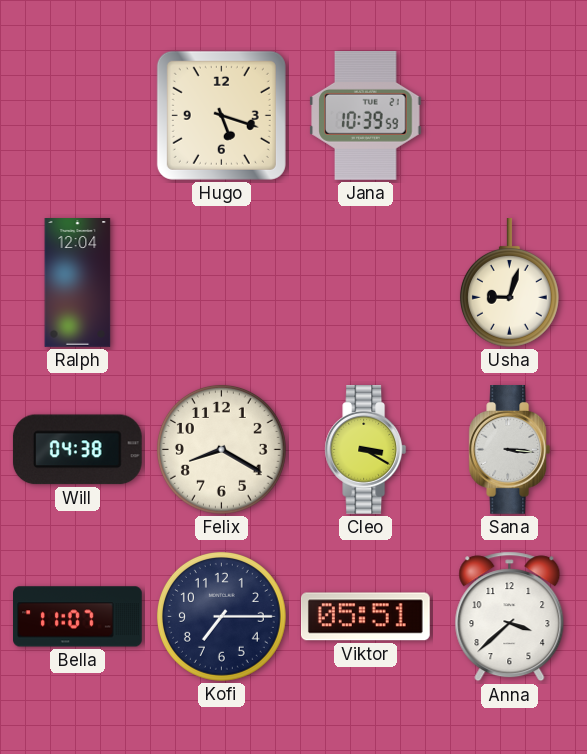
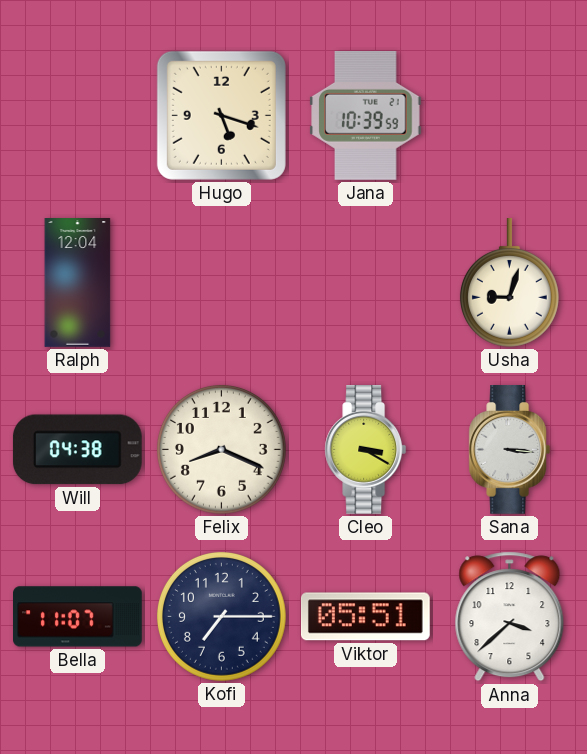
Felix: 8:20 -> 8:19
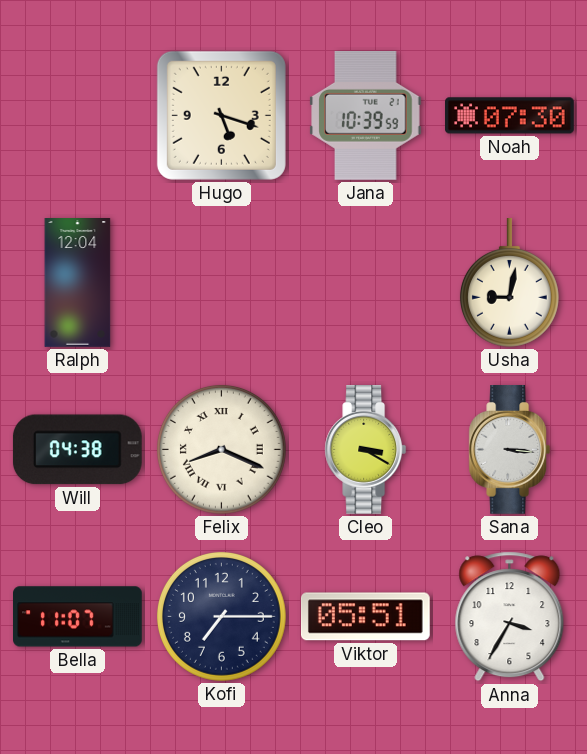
Noah: none -> 07:30
Usha: 9:03 -> 9:02
Felix numerals: Arabic -> Roman
Anna: 3:38 -> 3:35
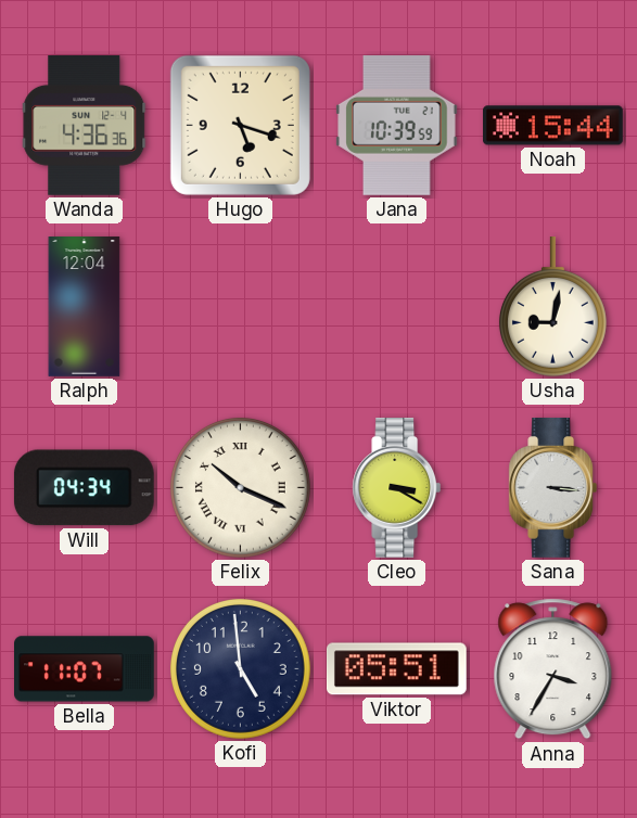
Wanda: none -> 4:36
Noah: 07:30 -> 15:44
Will: 04:38 -> 04:34
Felix: 8:19 -> 10:19
Kofi: 7:15 -> 4:59
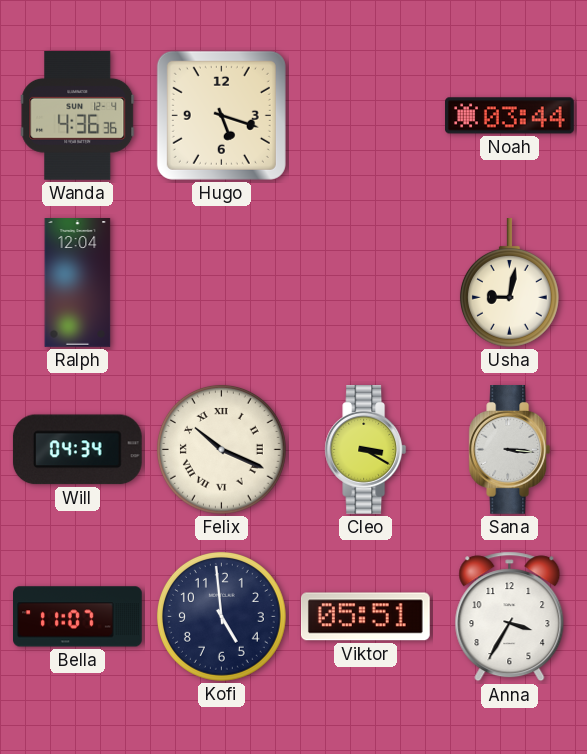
Jana: 10:39 -> none
Noah: 15:44 -> 03:44
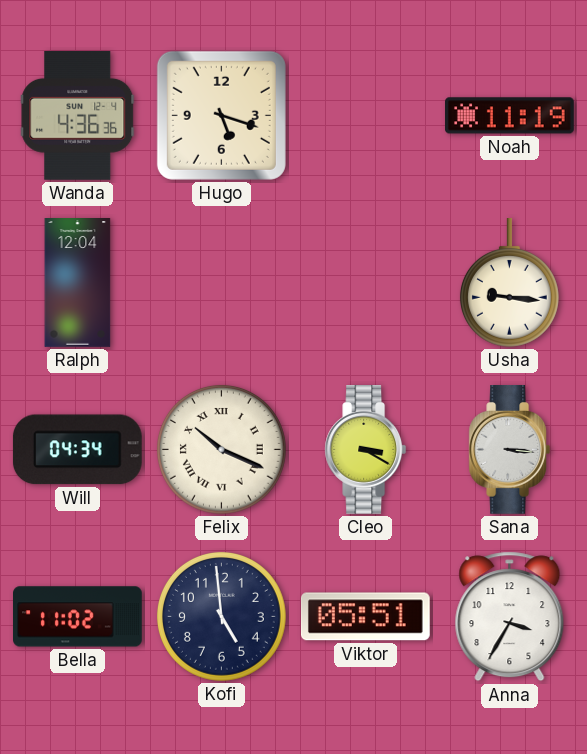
Noah: 03:44 -> 11:19
Usha: 9:02 -> 9:16
Bella: 11:07 -> 11:02
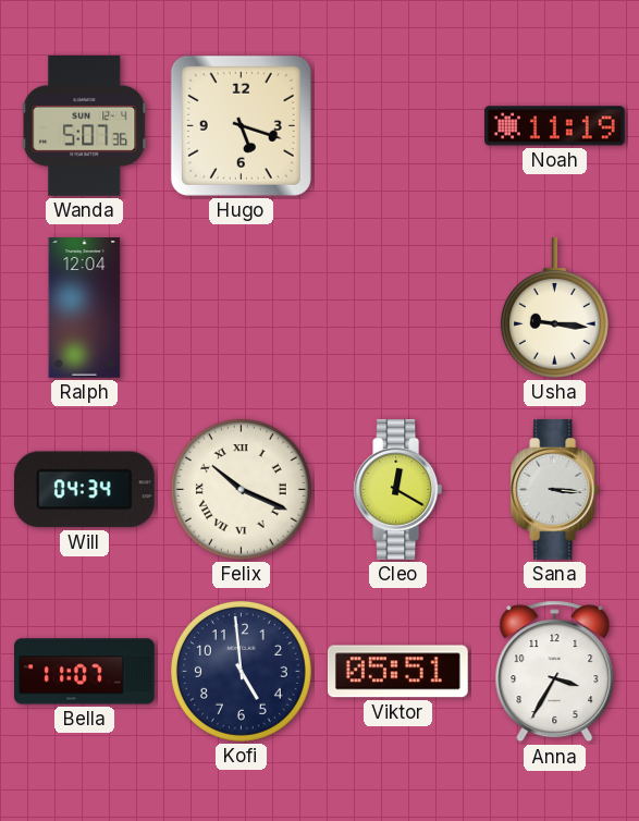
Wanda: 4:36 -> 5:07
Cleo: 3:20 -> 12:20
Bella: 11:02 -> 11:07
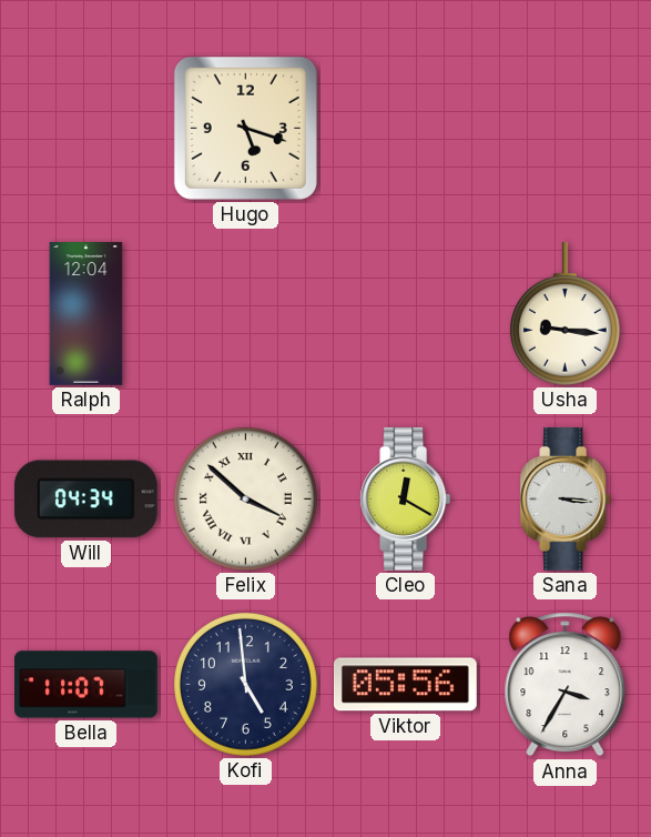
Wanda: 5:07 -> none
Noah: 11:19 -> none
Felix: 10:19 -> 3:52
Viktor: 05:51 -> 05:56
